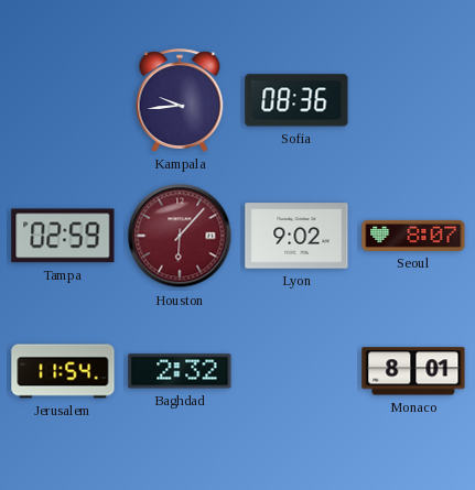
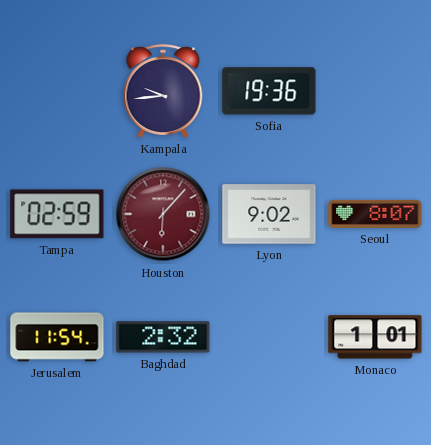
Sofia: 08:36 -> 19:36
Monaco: 8:01 -> 1:01
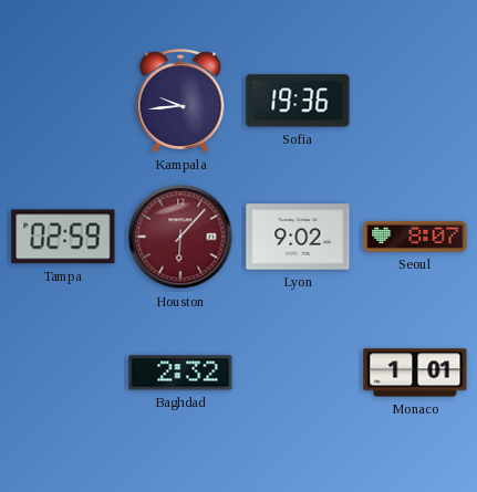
Jerusalem: 11:54 -> none
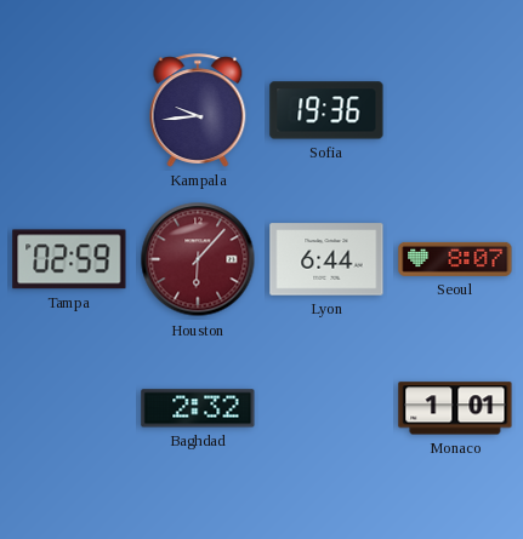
Lyon: 9:02 -> 6:44
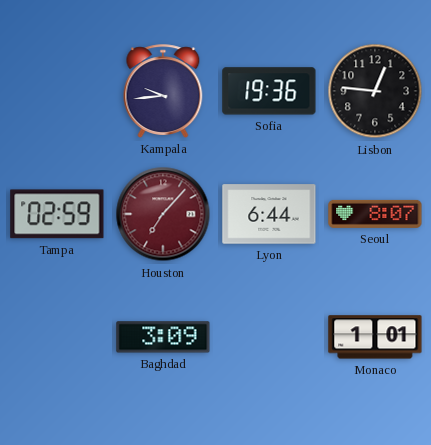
Lisbon: none -> 12:46
Houston: 6:07 -> 7:07
Baghdad: 2:32 -> 3:09
